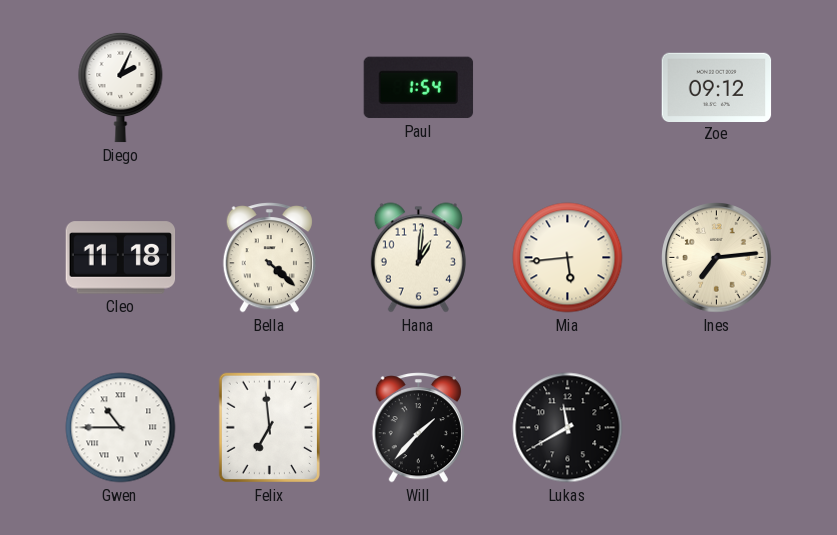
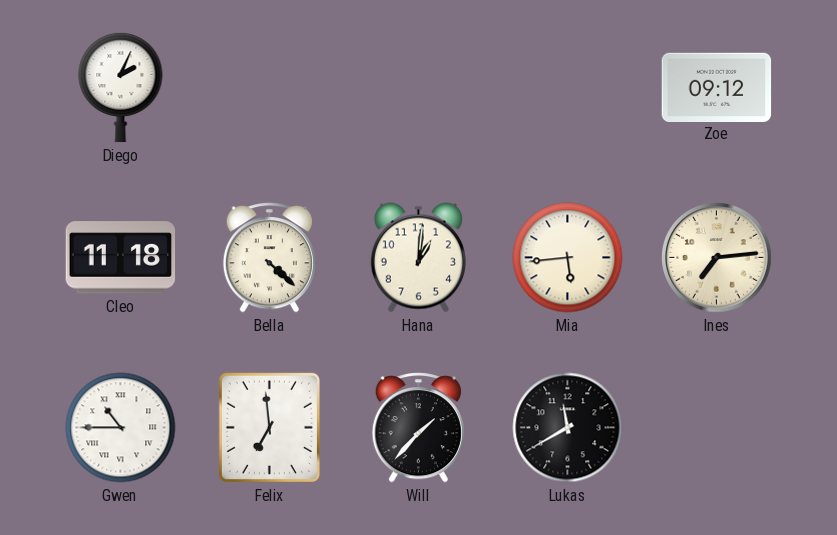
Paul: 1:54 -> none
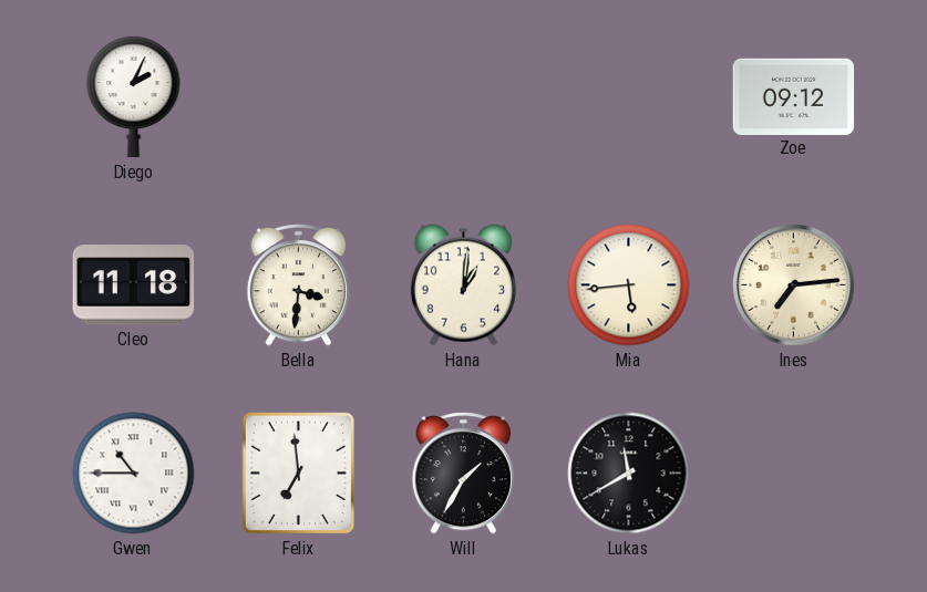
Bella: 4:22 -> 3:31
Will: 1:37 -> 1:35
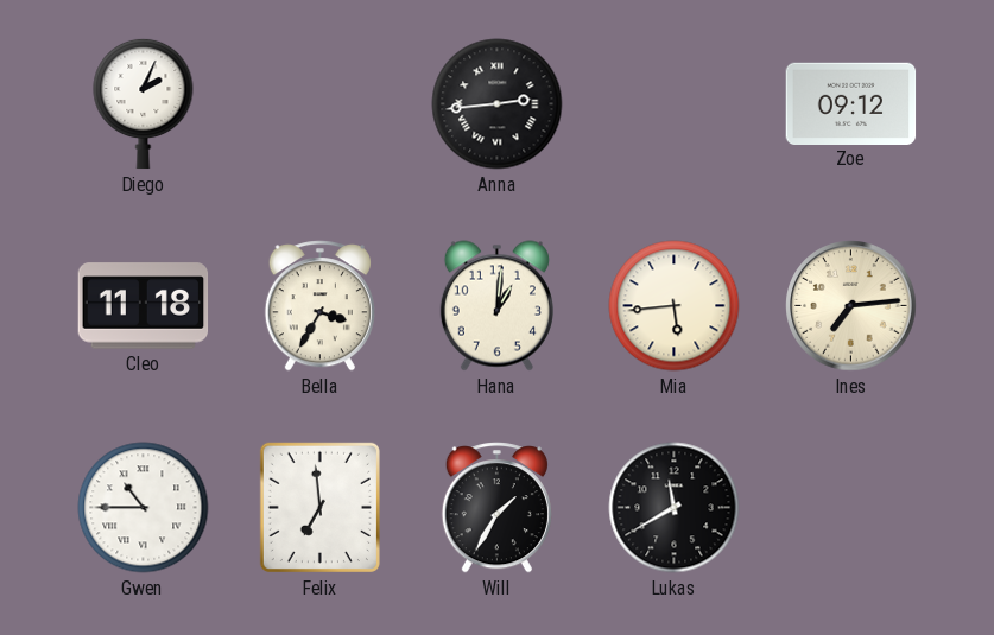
Anna: none -> 2:44
Bella: 3:31 -> 3:35
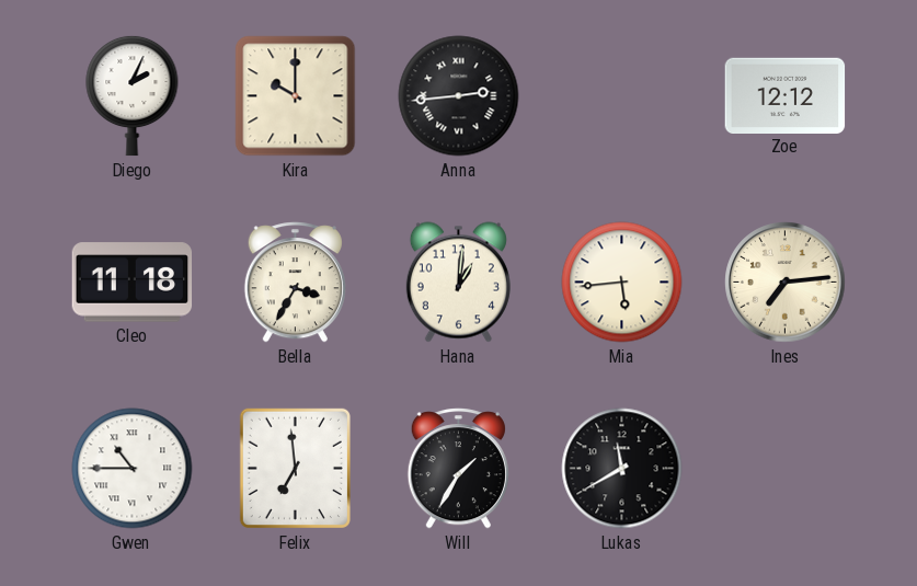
Kira: none -> 10:00
Zoe: 09:12 -> 12:12
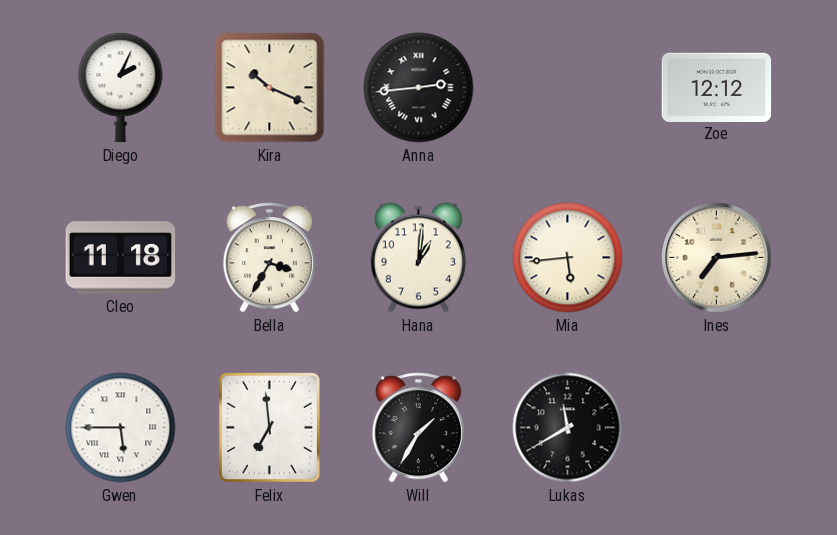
Kira: 10:00 -> 10:19
Gwen: 10:45 -> 5:45
